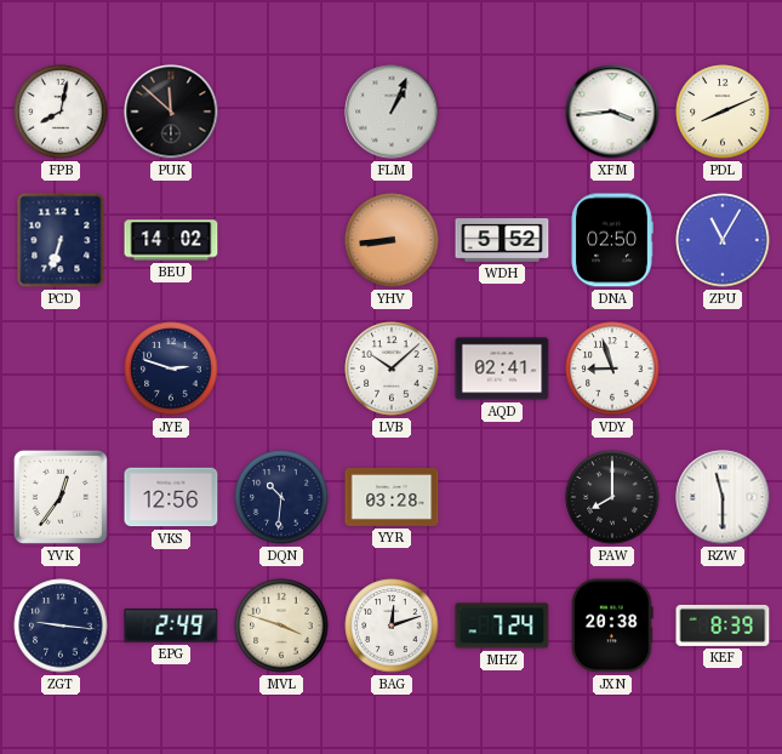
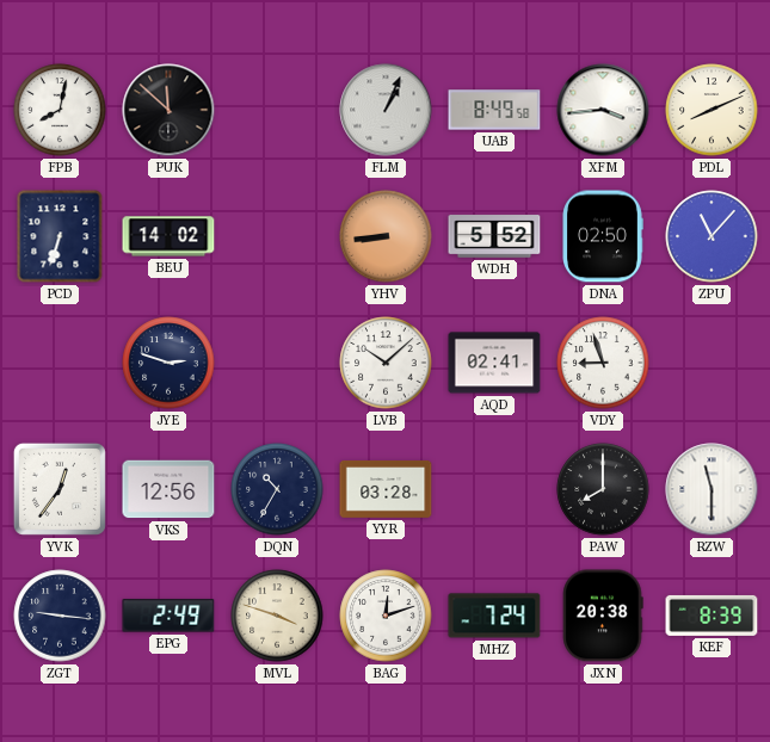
UAB: none -> 8:49
ZPU: 11:05 -> 11:07
DQN: 10:31 -> 10:35
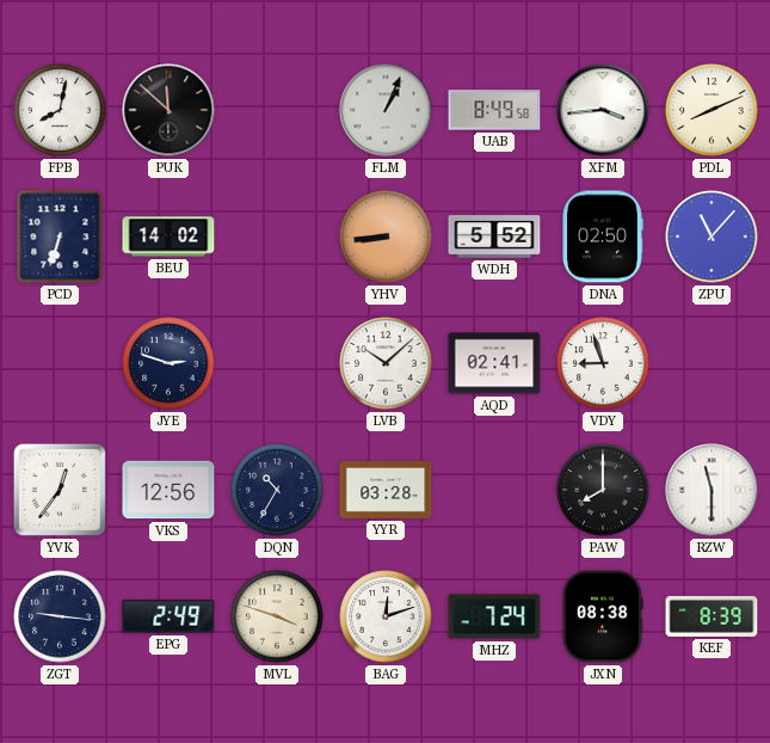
JXN: 20:38 -> 08:38
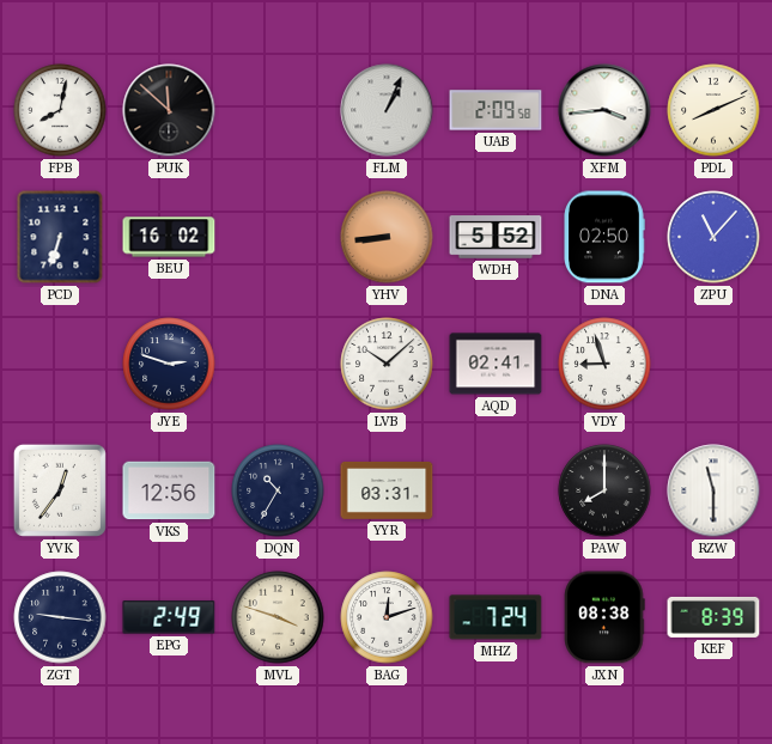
UAB: 8:49 -> 2:09
BEU: 14:02 -> 16:02
YYR: 03:28 -> 03:31
